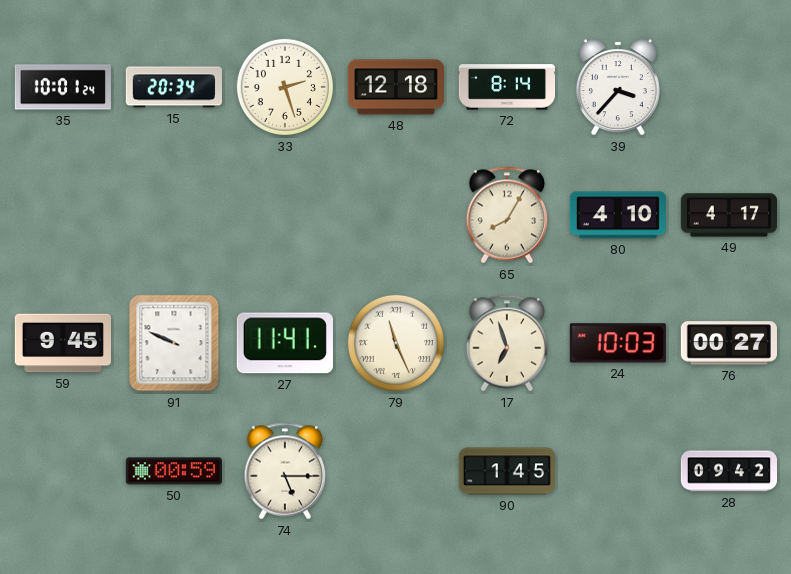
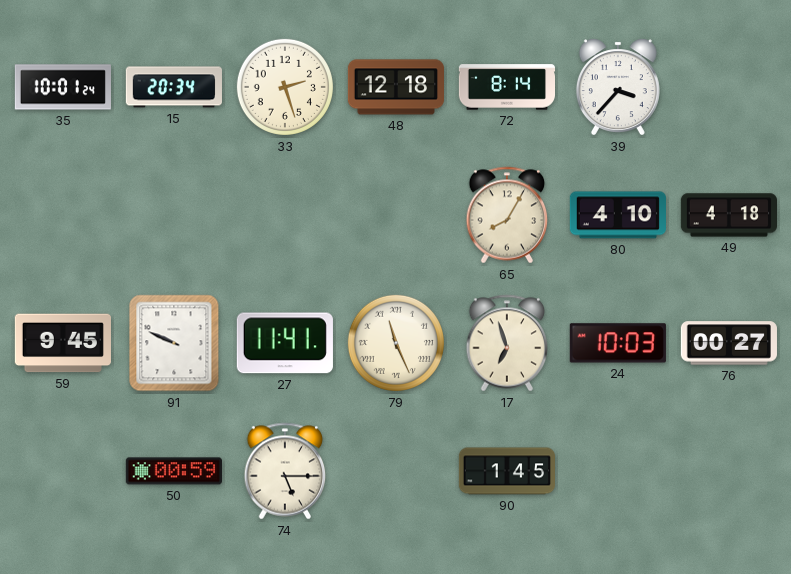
49: 4:17 -> 4:18
28: 09:42 -> none
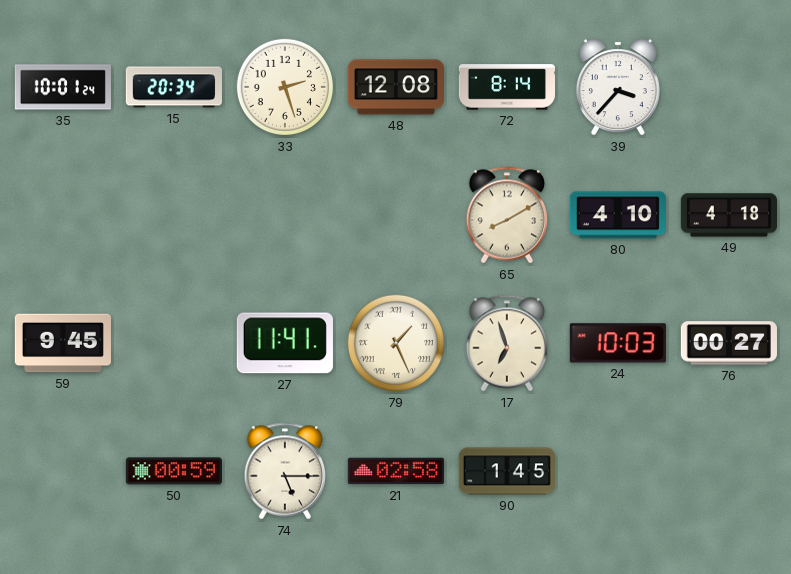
48: 12:18 -> 12:08
65: 8:05 -> 8:10
91: 9:49 -> none
79: 11:26 -> 1:26
21: none -> 02:58
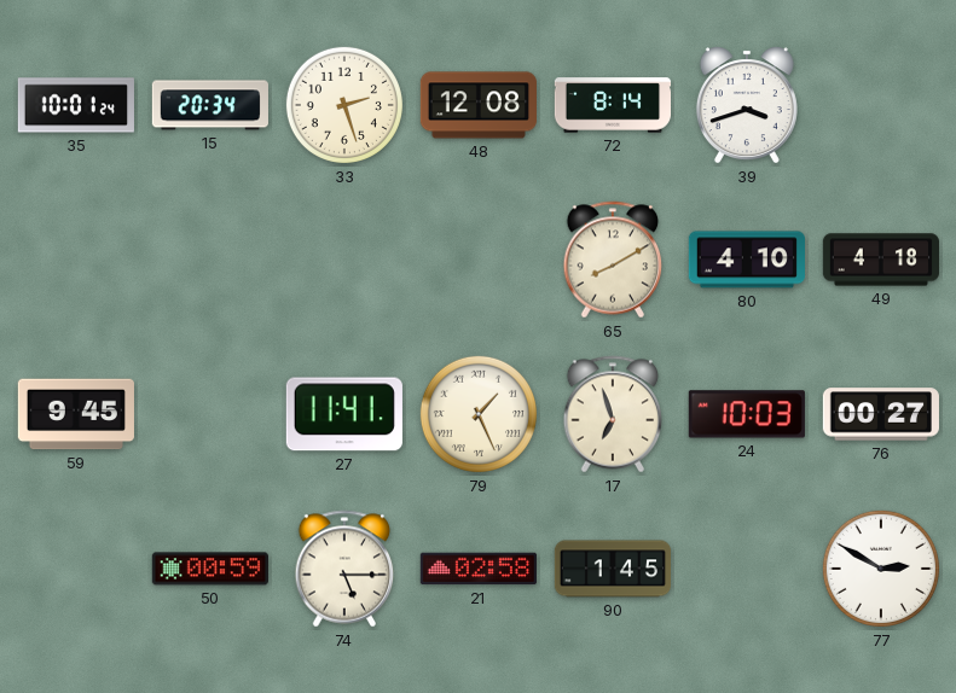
39: 3:37 -> 3:42
77: none -> 2:50
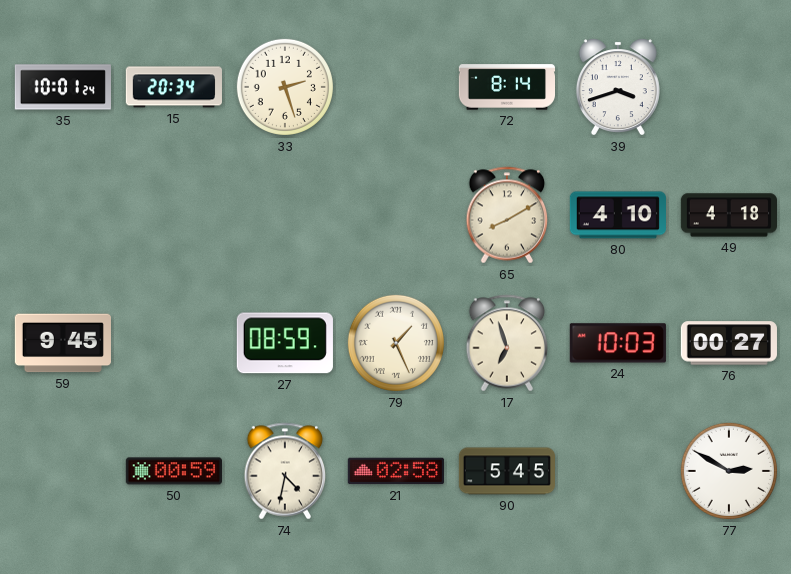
48: 12:08 -> none
27: 11:41 -> 08:59
74: 5:15 -> 4:32
90: 1:45 -> 5:45
